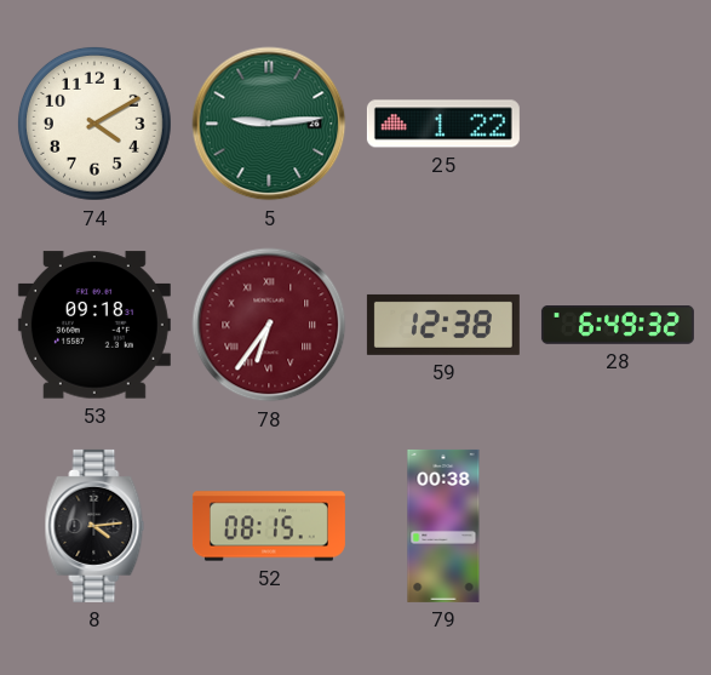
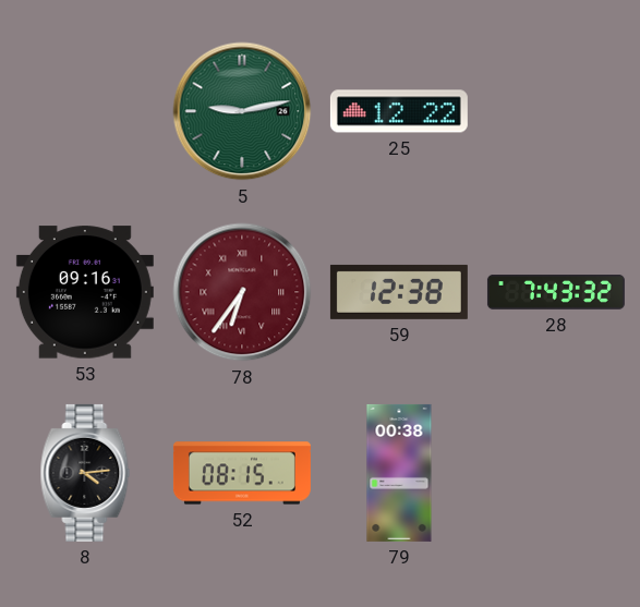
74: 4:10 -> none
5: 9:14 -> 9:13
25: 1:22 -> 12:22
53: 09:18 -> 09:16
28: 6:49 -> 7:43
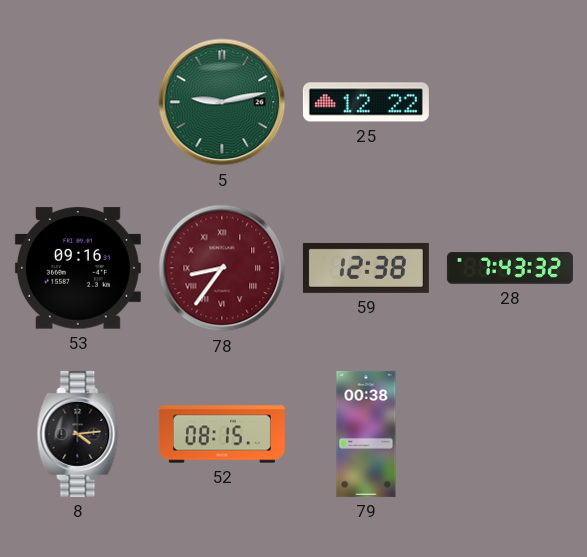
78: 6:36 -> 8:36
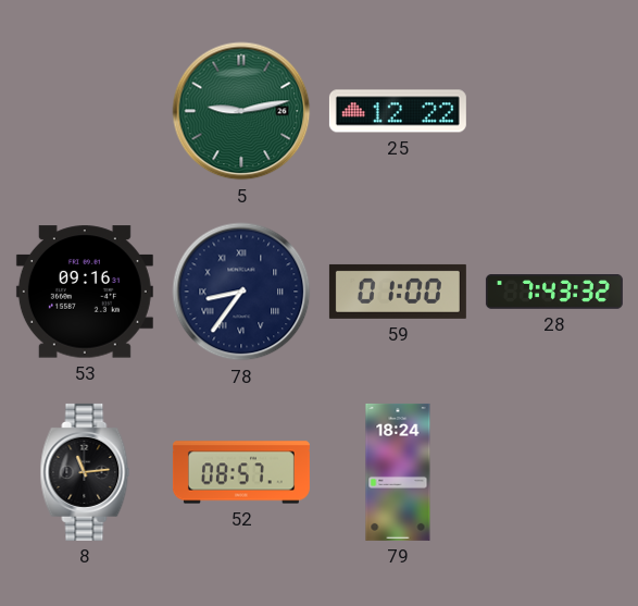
78 dial: burgundy -> navy
59: 12:38 -> 01:00
8: 4:14 -> 11:14
52: 08:15 -> 08:57
79: 00:38 -> 18:24
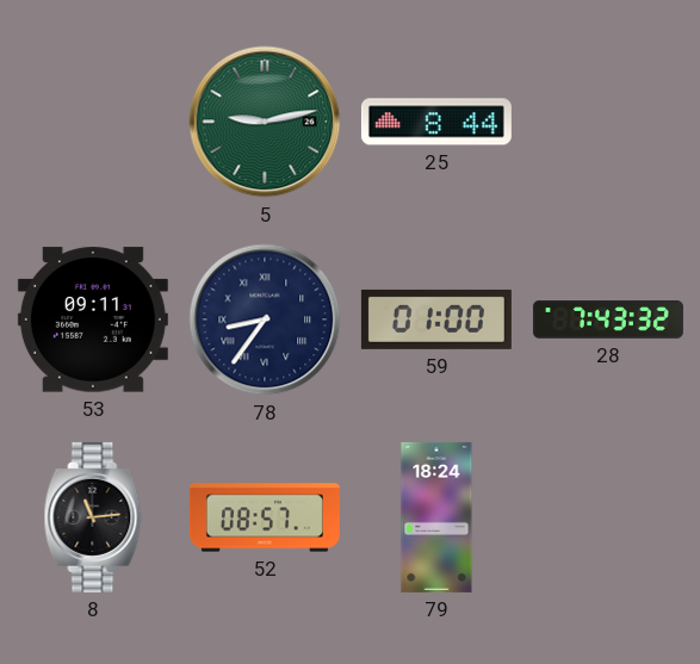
25: 12:22 -> 8:44
53: 09:16 -> 09:11
